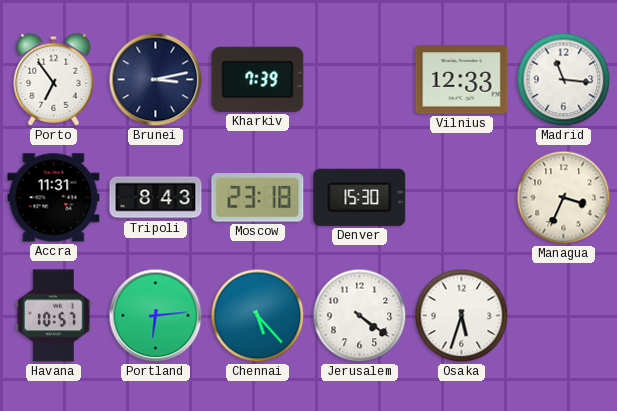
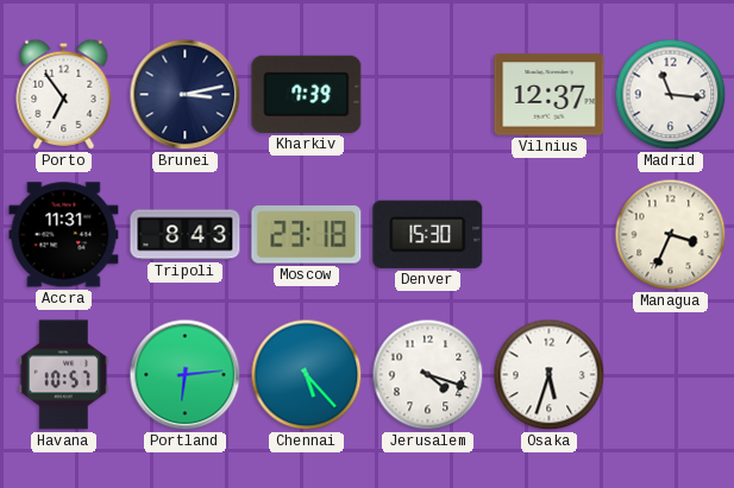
Vilnius: 12:33 -> 12:37
Jerusalem: 4:21 -> 4:18
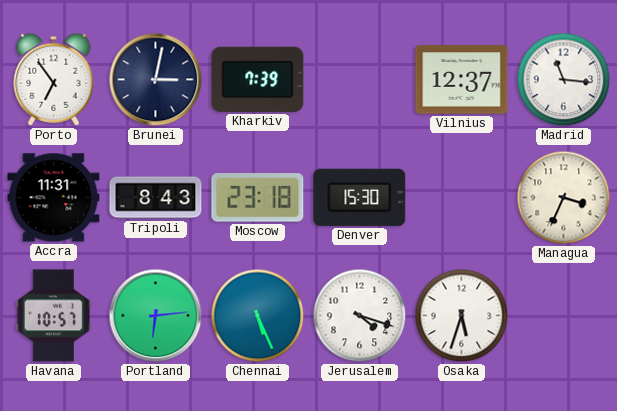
Brunei: 3:13 -> 3:02
Chennai: 5:23 -> 5:26
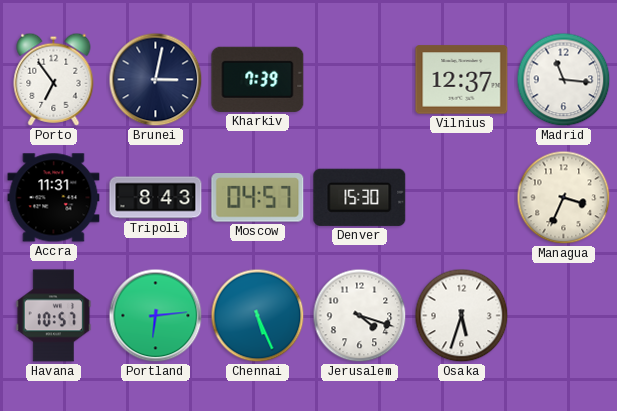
Moscow: 23:18 -> 04:57
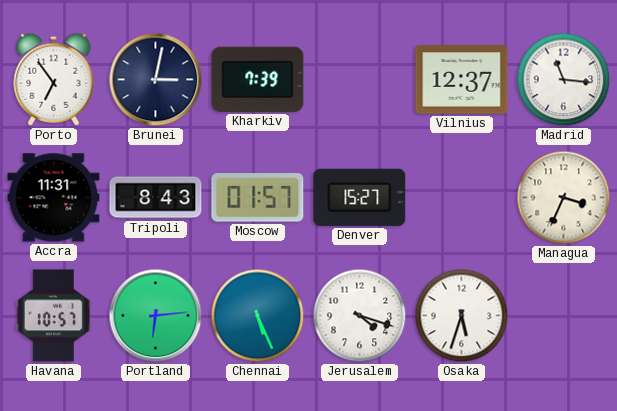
Moscow: 04:57 -> 01:57
Denver: 15:30 -> 15:27
